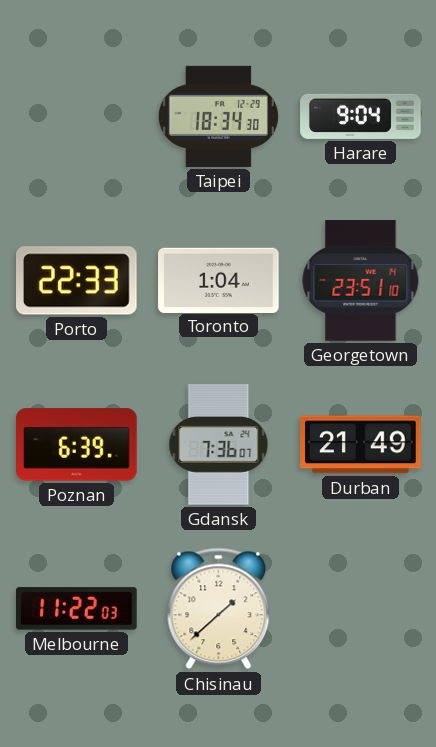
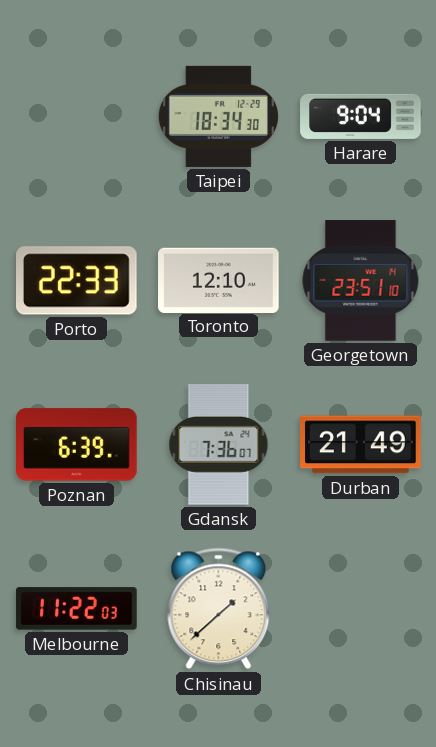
Toronto: 1:04 -> 12:10
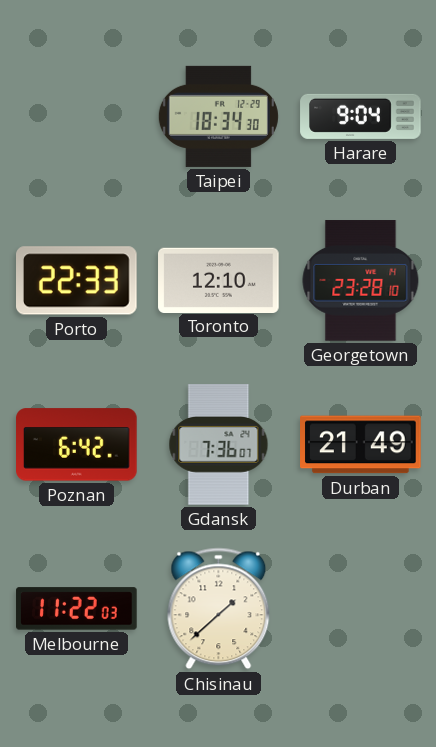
Georgetown: 23:51 -> 23:28
Poznan: 6:39 -> 6:42
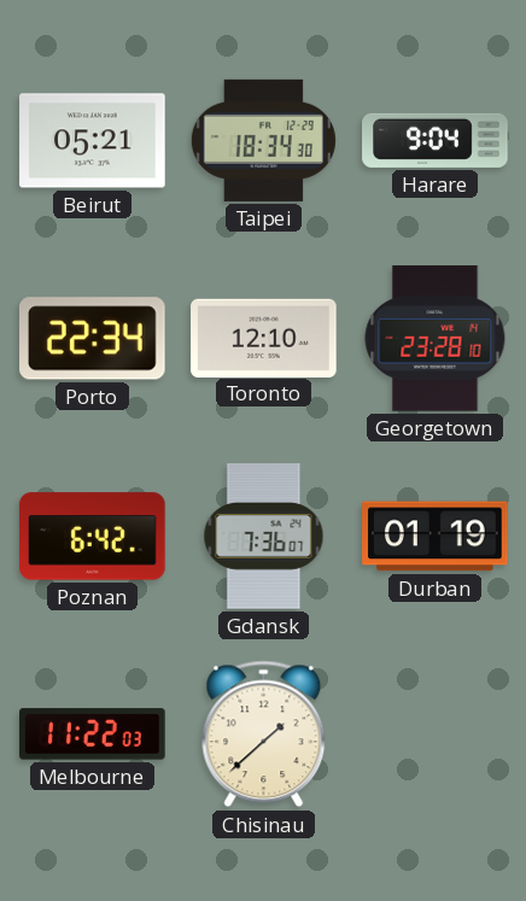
Beirut: none -> 05:21
Porto: 22:33 -> 22:34
Durban: 21:49 -> 01:19
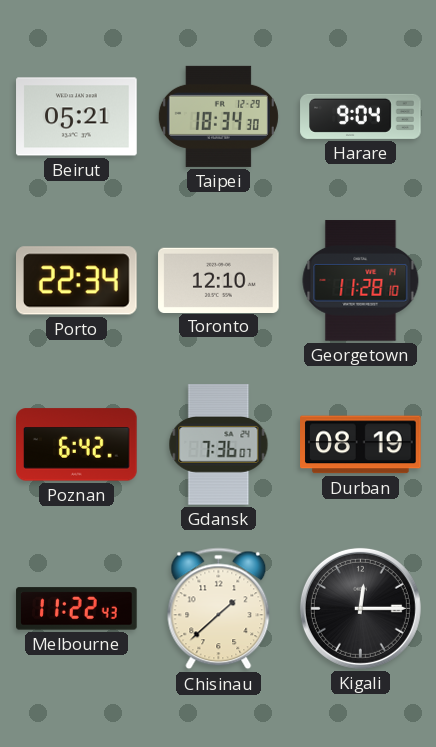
Georgetown: 23:28 -> 11:28
Durban: 01:19 -> 08:19
Melbourne: 11:22:03 -> 11:22:43
Kigali: none -> 12:15
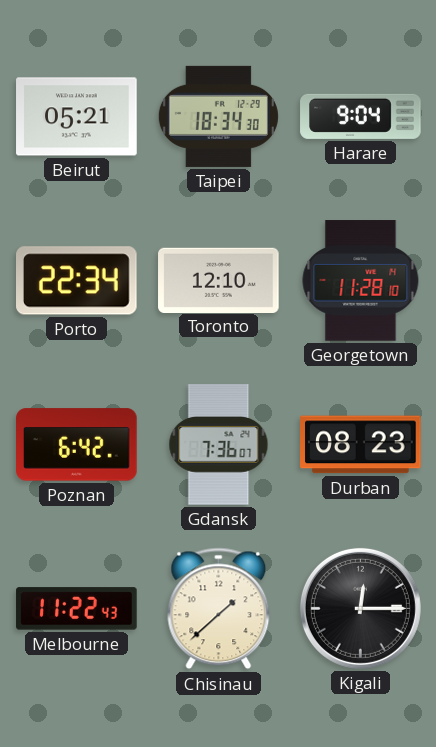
Durban: 08:19 -> 08:23
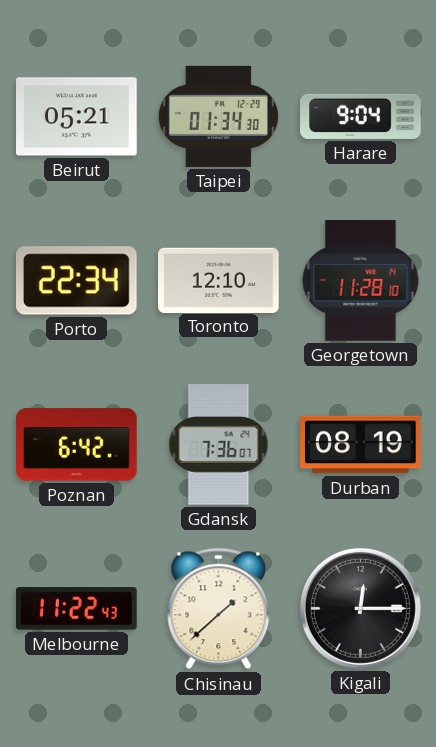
Taipei: 18:34 -> 01:34
Durban: 08:23 -> 08:19
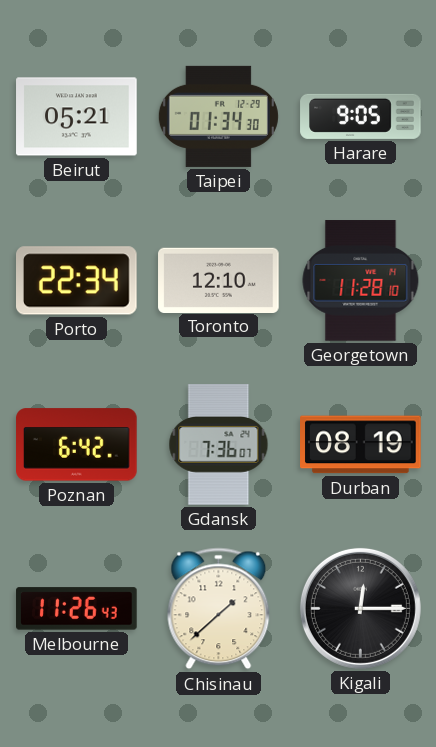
Harare: 9:04 -> 9:05
Melbourne: 11:22 -> 11:26
